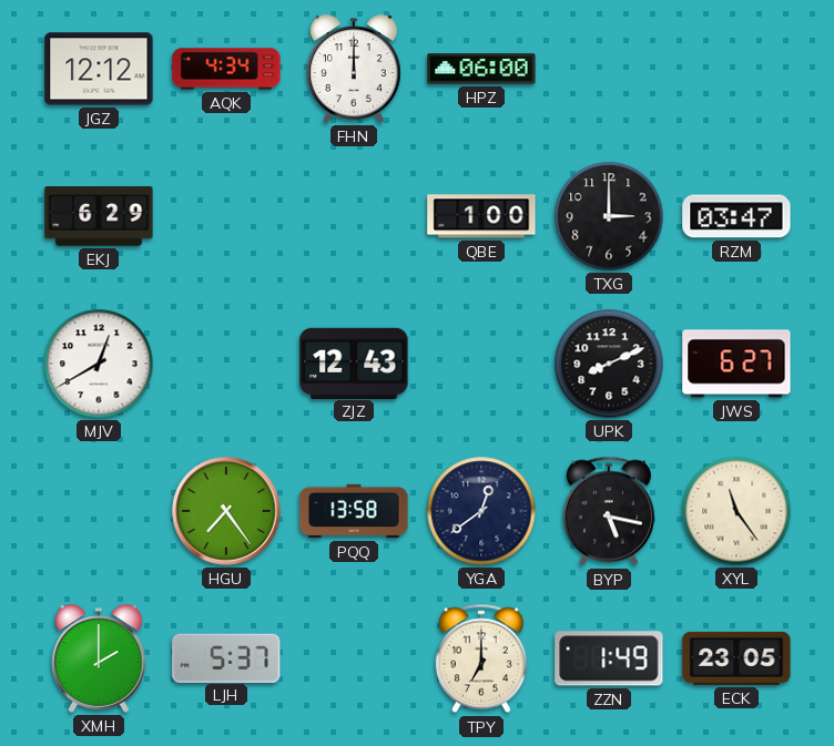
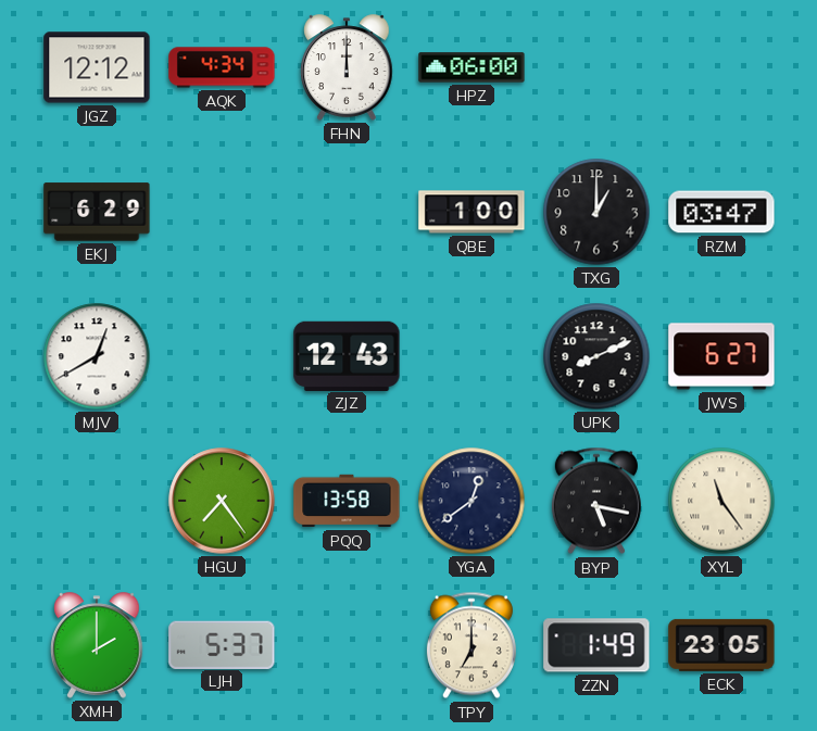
TXG: 3:00 -> 1:00
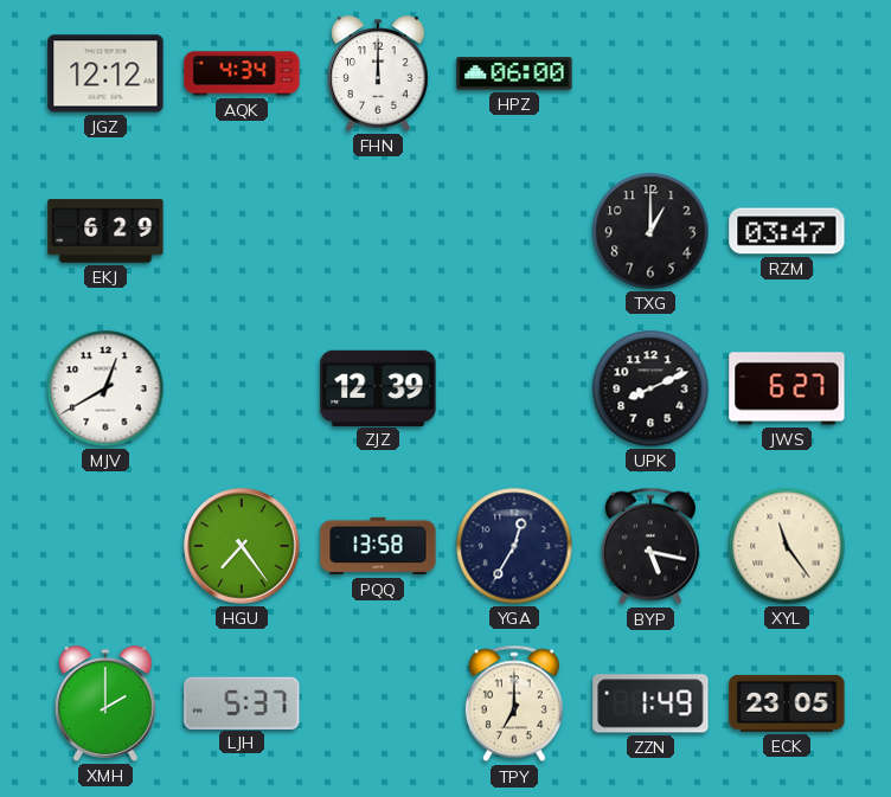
QBE: 1:00 -> none
ZJZ: 12:43 -> 12:39
YGA: 12:39 -> 12:35
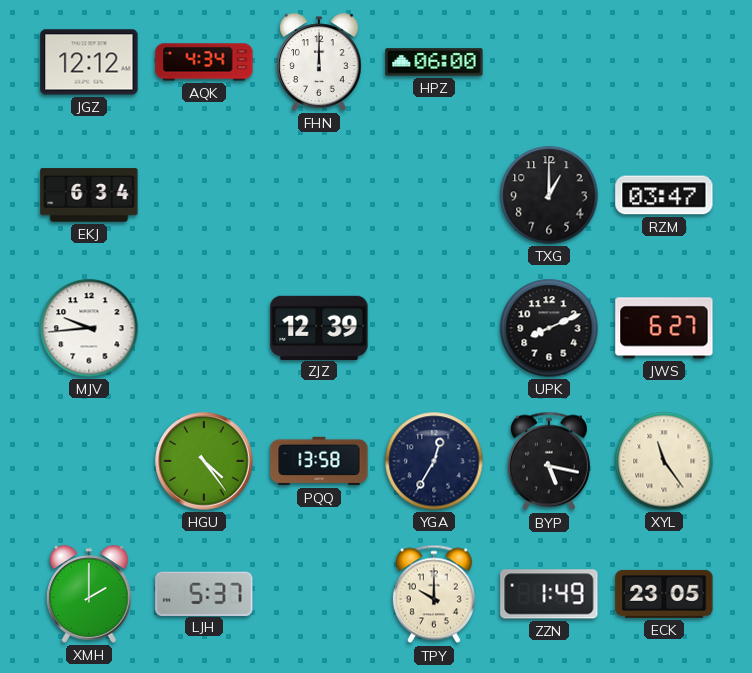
EKJ: 6:29 -> 6:34
MJV: 12:40 -> 9:44
HGU: 7:24 -> 4:24
TPY: 7:00 -> 10:00
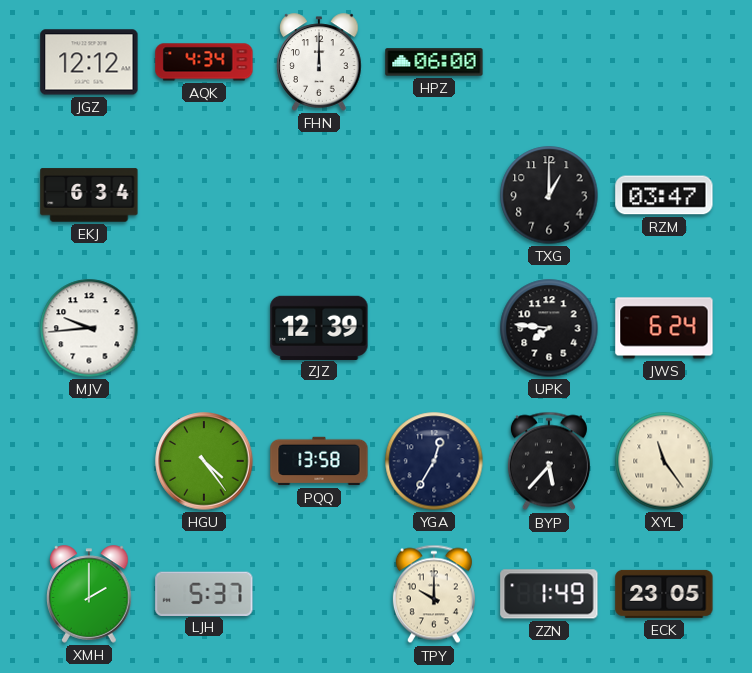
UPK: 8:11 -> 7:46
JWS: 6:27 -> 6:24
BYP: 5:17 -> 5:37
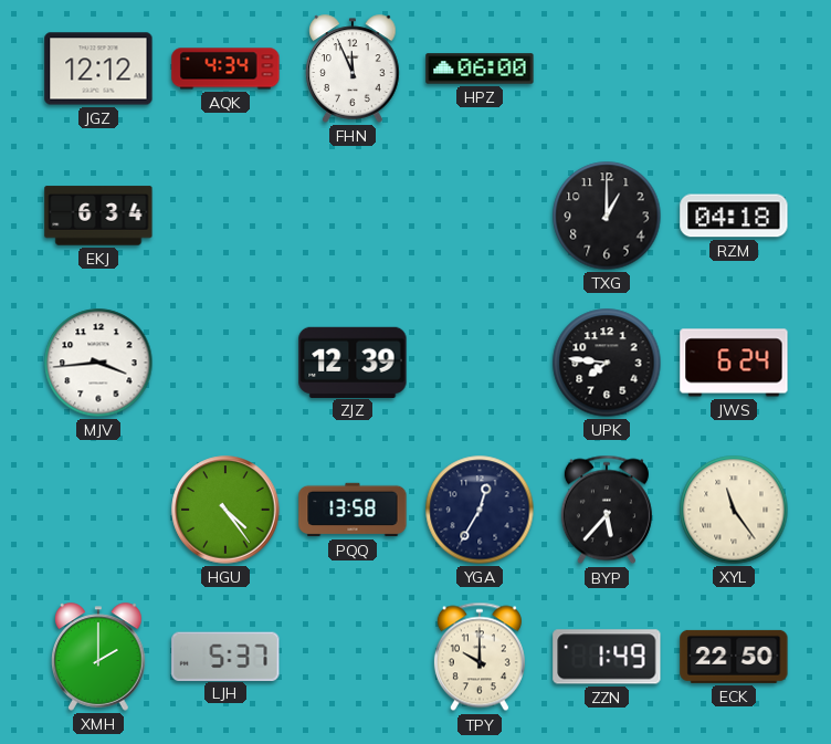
FHN: 12:00 -> 11:56
RZM: 03:47 -> 04:18
MJV: 9:44 -> 3:44
ECK: 23:05 -> 22:50
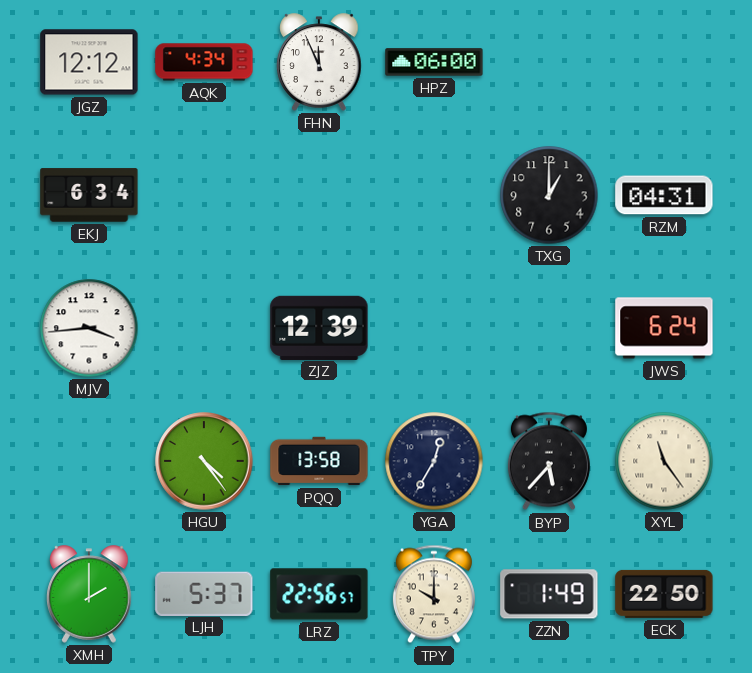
RZM: 04:18 -> 04:31
UPK: 7:46 -> none
LRZ: none -> 22:56
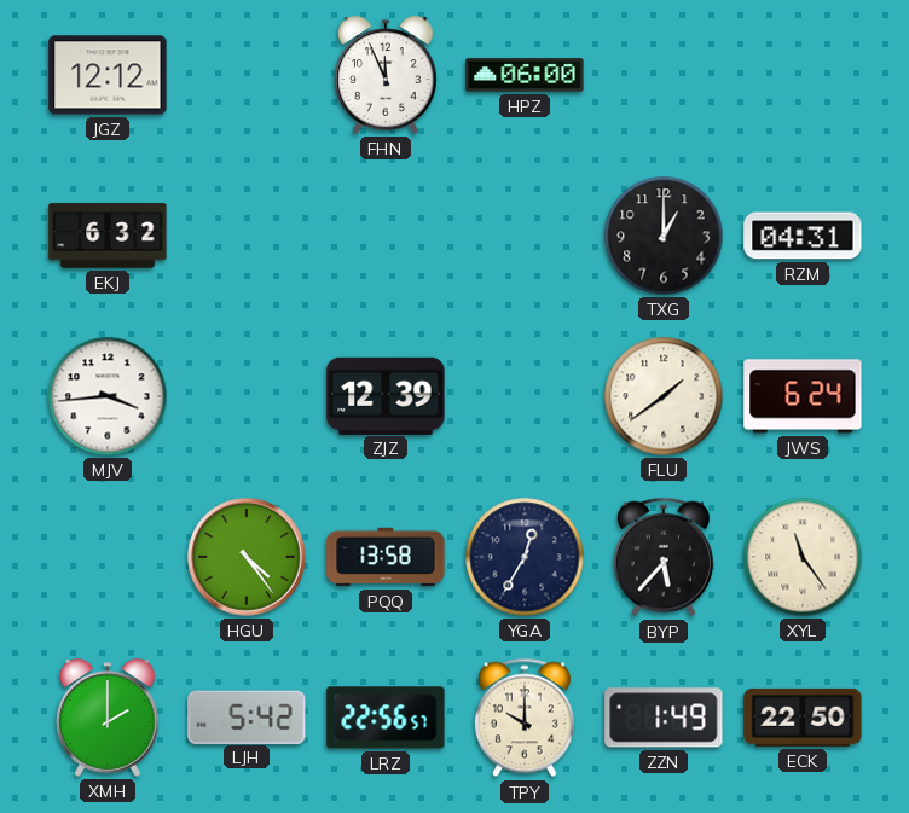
AQK: 4:34 -> none
EKJ: 6:34 -> 6:32
FLU: none -> 1:39
LJH: 5:37 -> 5:42
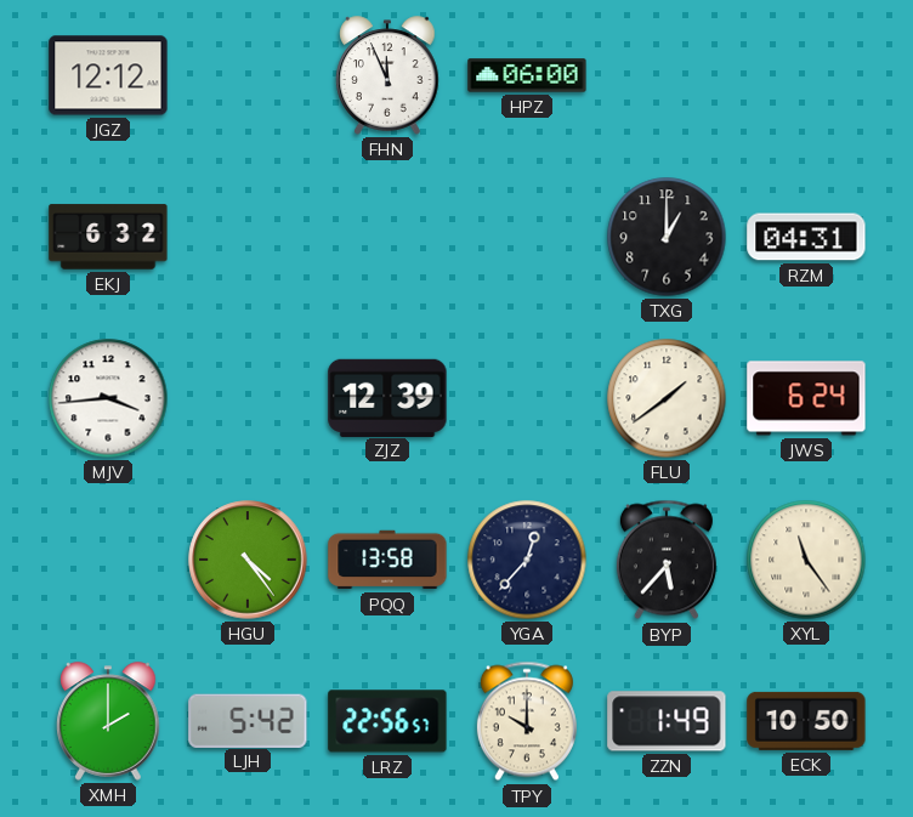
YGA: 12:35 -> 12:37
ECK: 22:50 -> 10:50
